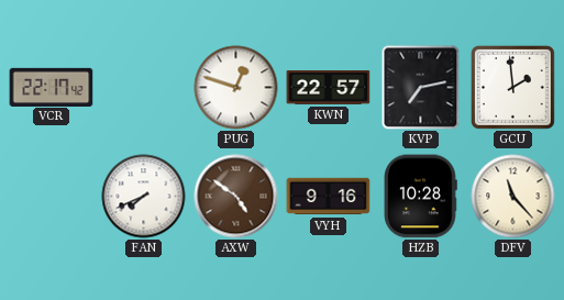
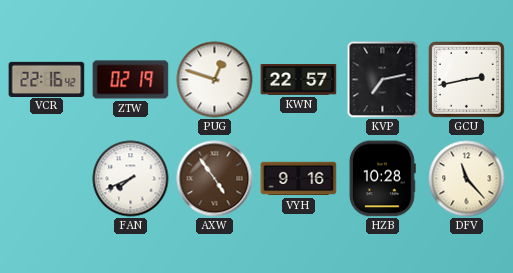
VCR: 22:17 -> 22:16
ZTW: none -> 02:19
GCU: 1:59 -> 2:43
AXW: 4:51 -> 4:54
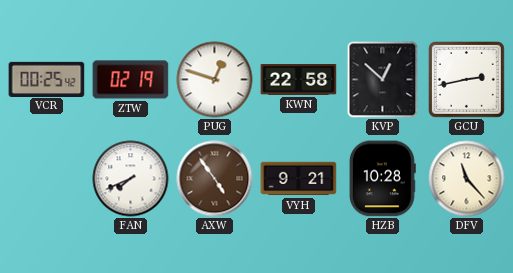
VCR: 22:16 -> 00:25
KWN: 22:57 -> 22:58
KVP: 7:13 -> 12:52
VYH: 9:16 -> 9:21
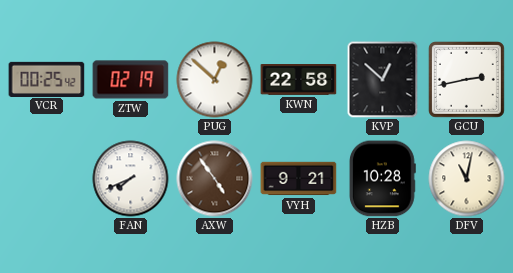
PUG: 12:48 -> 12:52
DFV: 11:23 -> 11:02
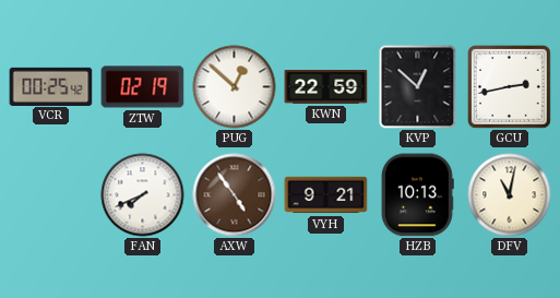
KWN: 22:58 -> 22:59
HZB: 10:28 -> 10:13
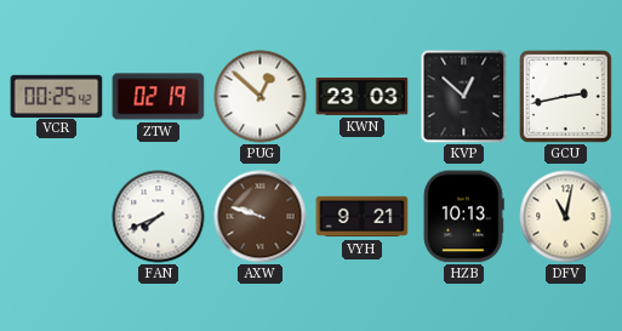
KWN: 22:59 -> 23:03
AXW: 4:54 -> 9:48
